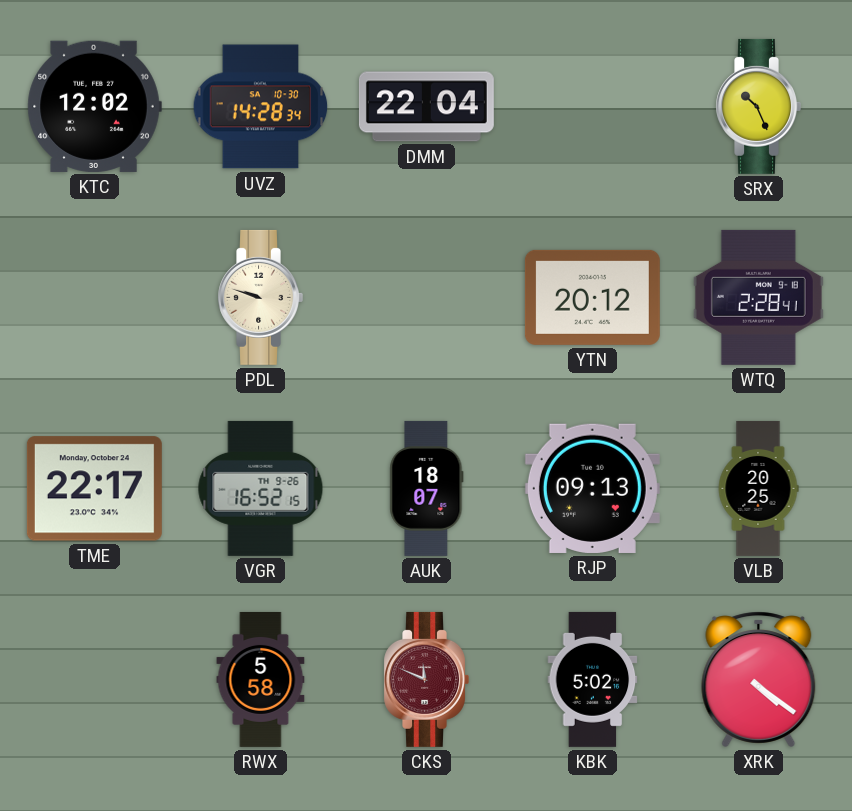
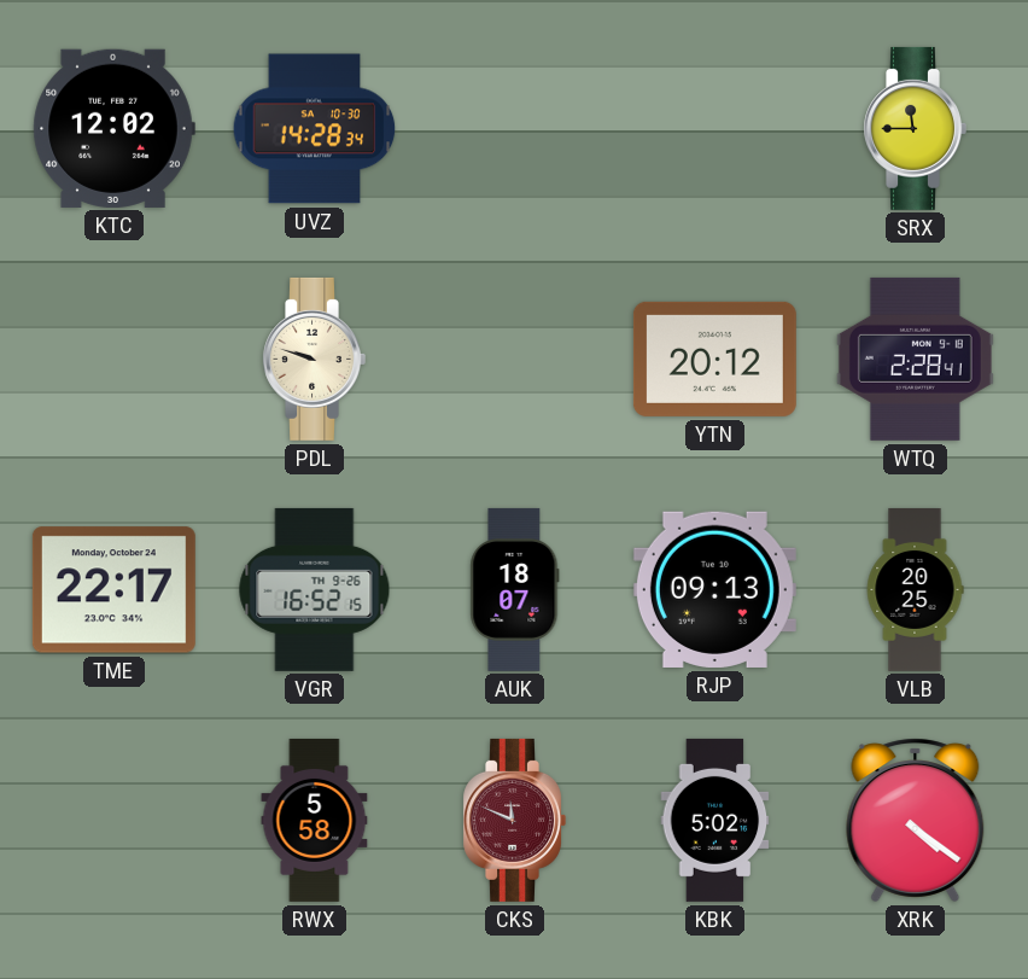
DMM: 22:04 -> none
SRX: 10:26 -> 11:45
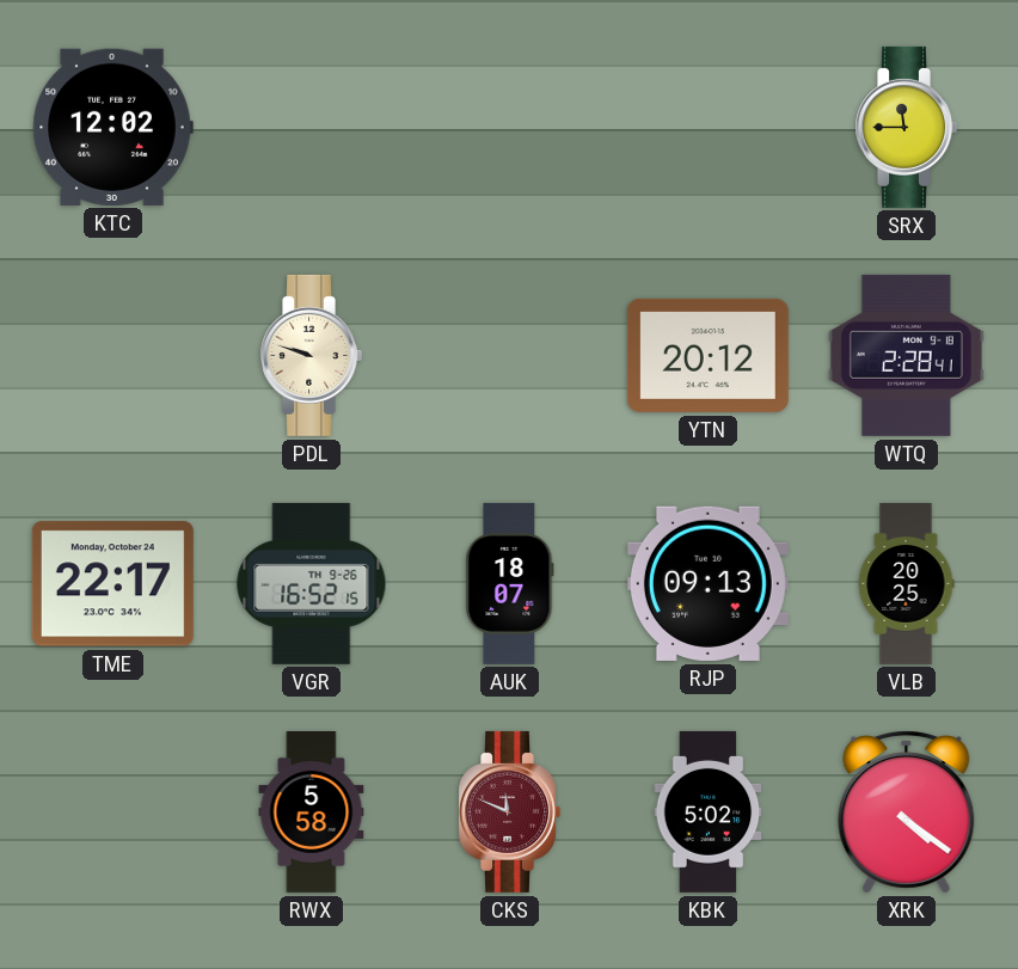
UVZ: 14:28 -> none
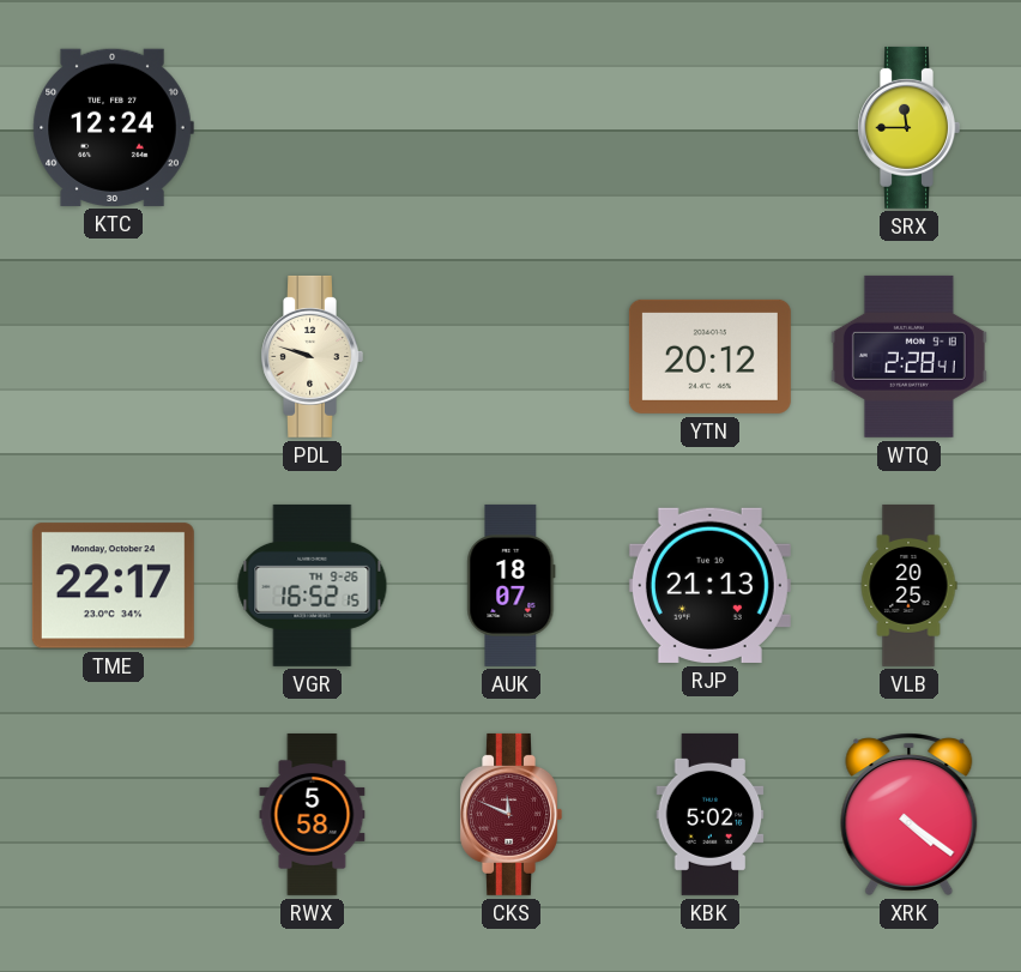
KTC: 12:02 -> 12:24
RJP: 09:13 -> 21:13
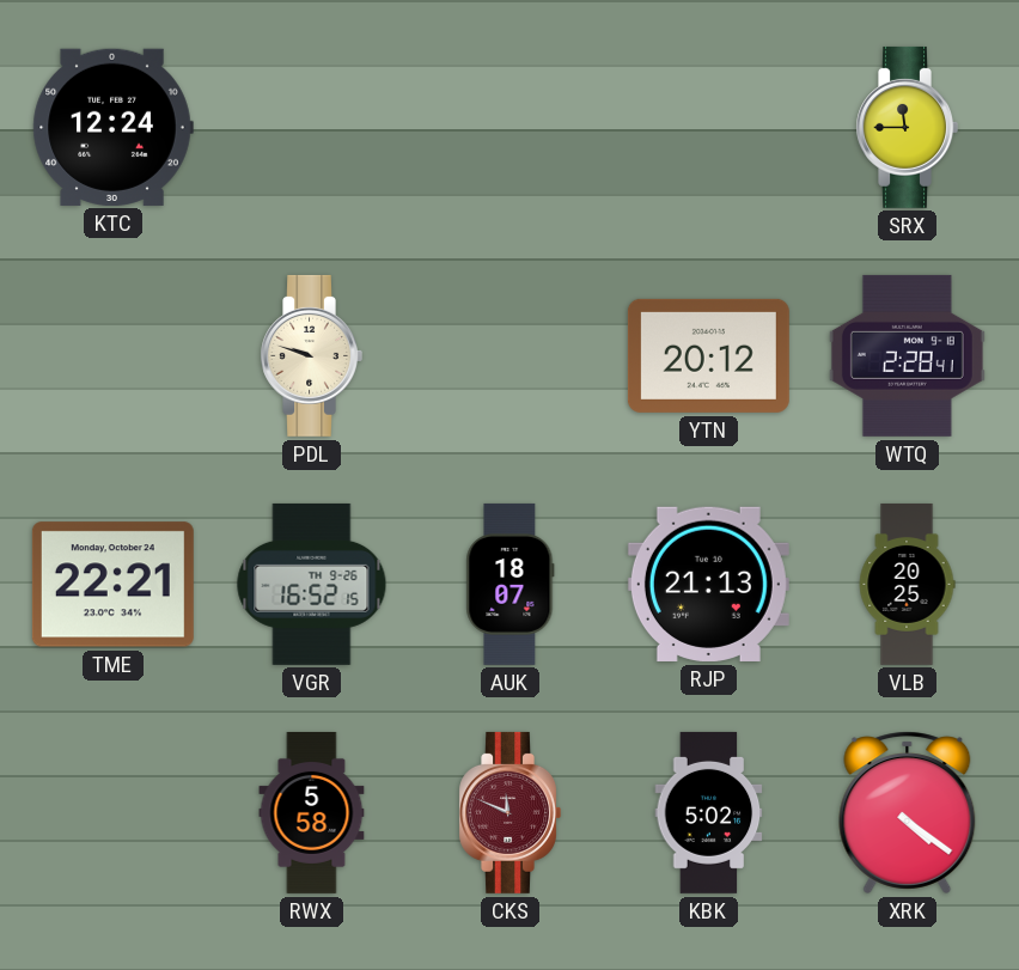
TME: 22:17 -> 22:21
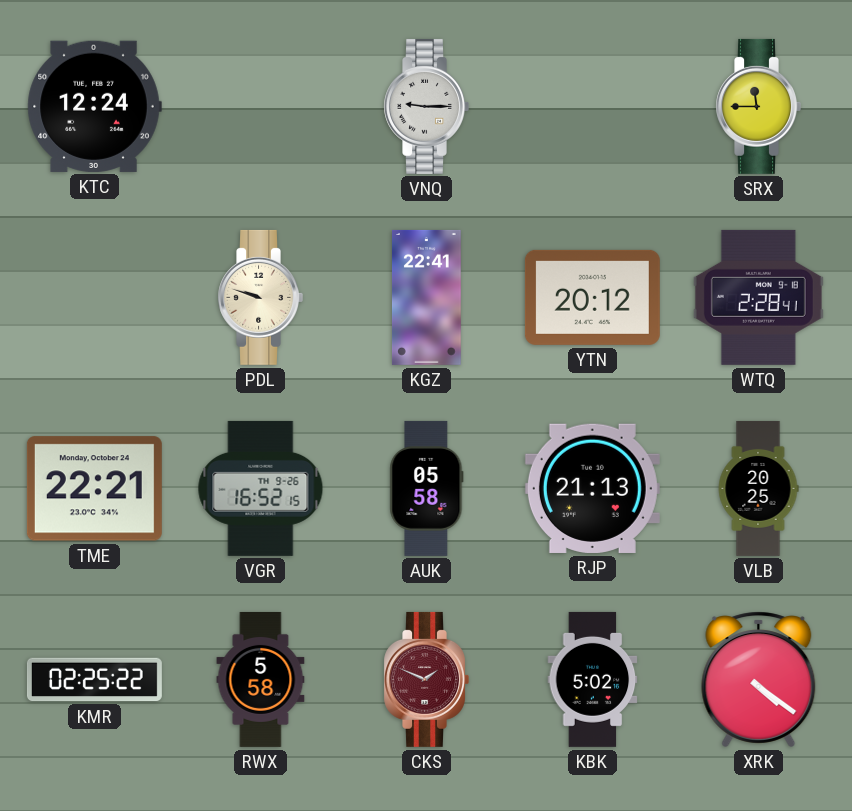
VNQ: none -> 9:15
KGZ: none -> 22:41
AUK: 18:07 -> 05:58
KMR: none -> 02:25
CKS: 11:49 -> 1:49
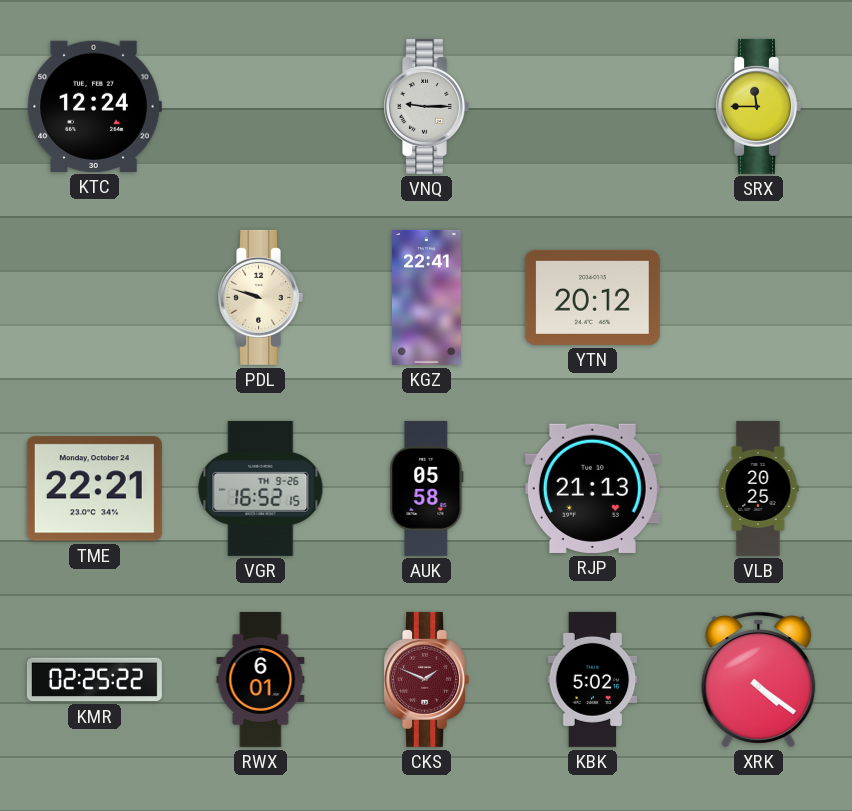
WTQ: 2:28 -> none
RWX: 5:58 -> 6:01
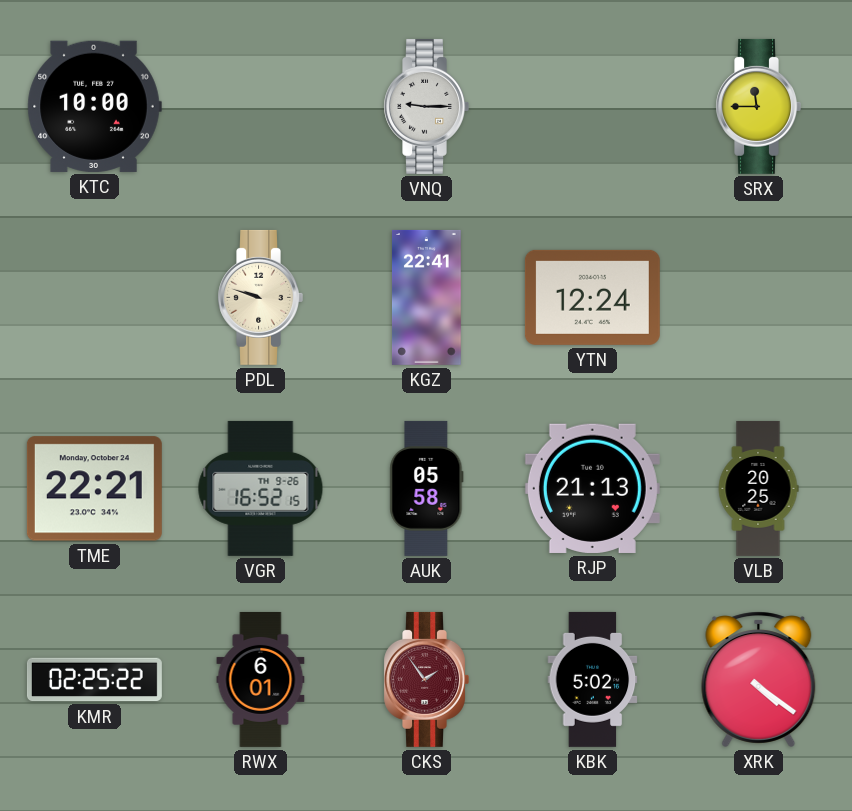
KTC: 12:24 -> 10:00
YTN: 20:12 -> 12:24
CKS: 1:49 -> 1:54
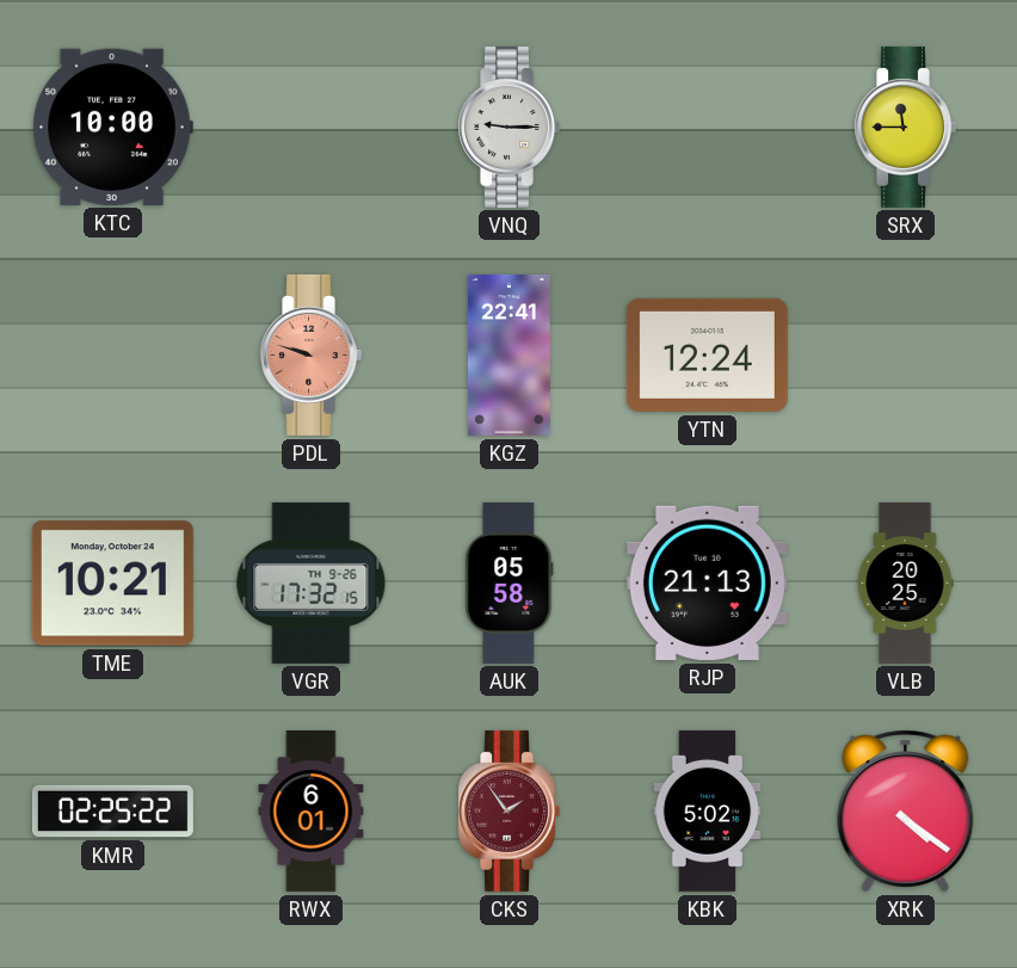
PDL dial: cream -> salmon
TME: 22:21 -> 10:21
VGR: 16:52 -> 17:32
